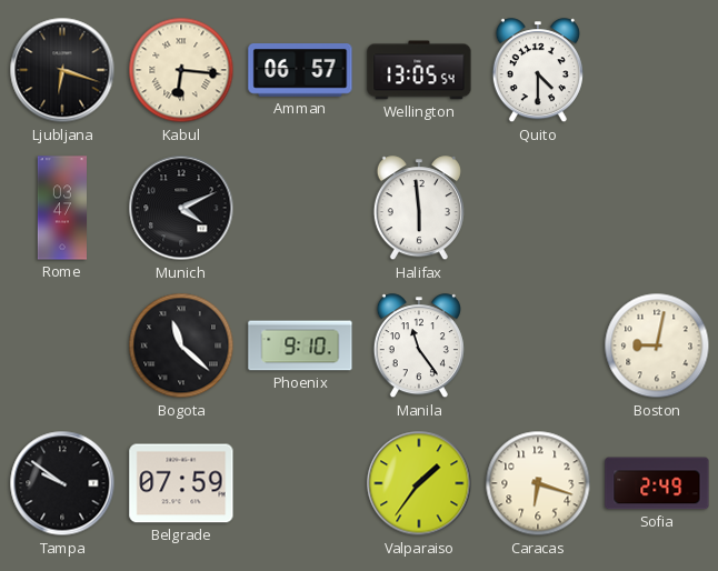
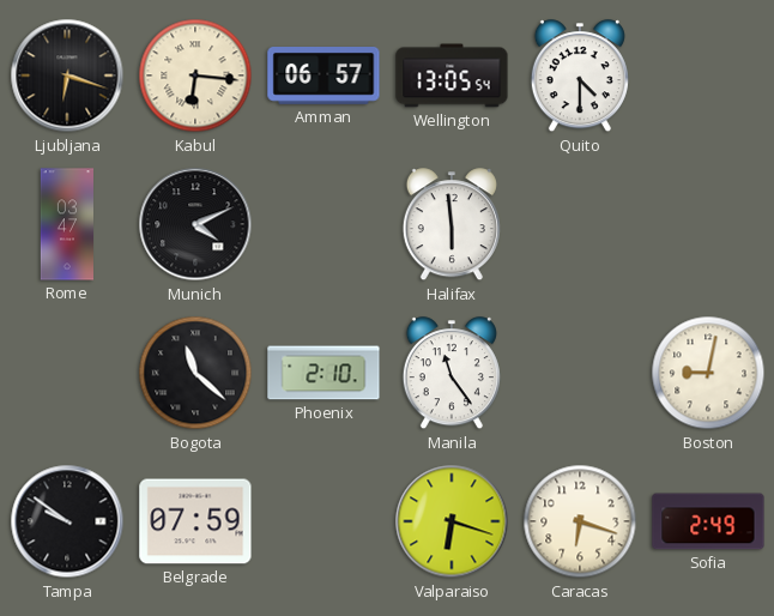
Phoenix: 9:10 -> 2:10
Valparaiso: 1:36 -> 6:18
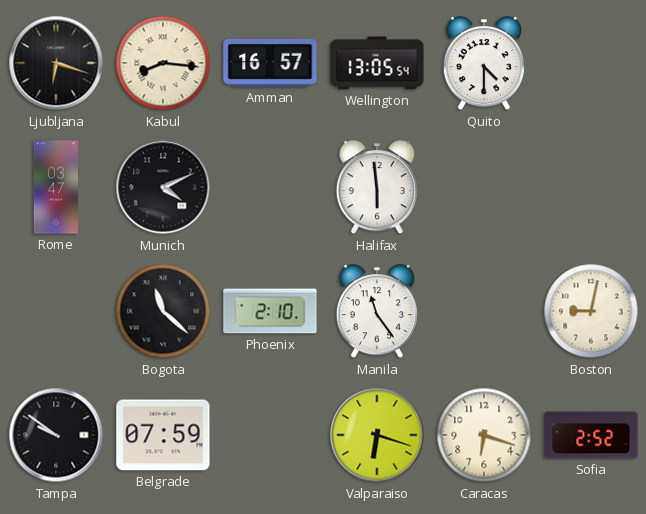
Kabul: 6:16 -> 8:16
Amman: 06:57 -> 16:57
Sofia: 2:49 -> 2:52
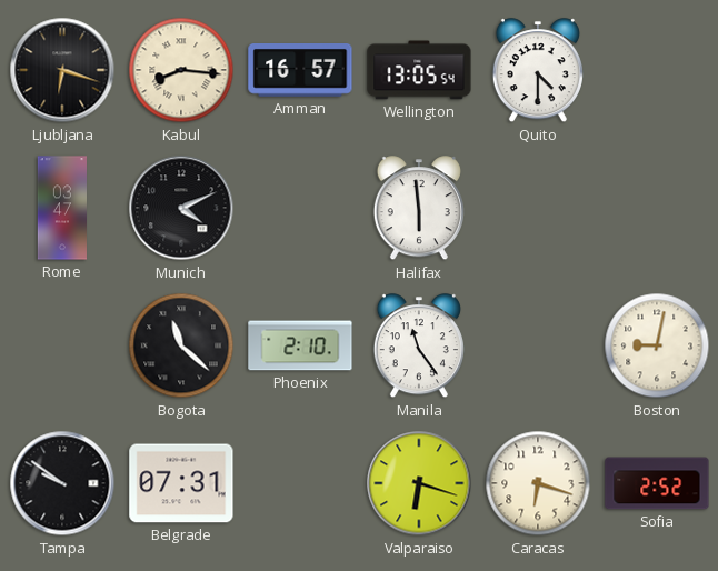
Belgrade: 07:59 -> 07:31
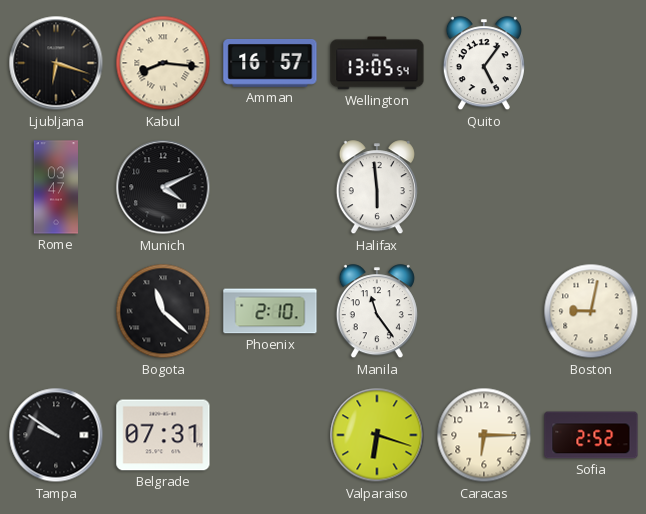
Quito: 4:30 -> 5:06
Caracas: 6:18 -> 6:15
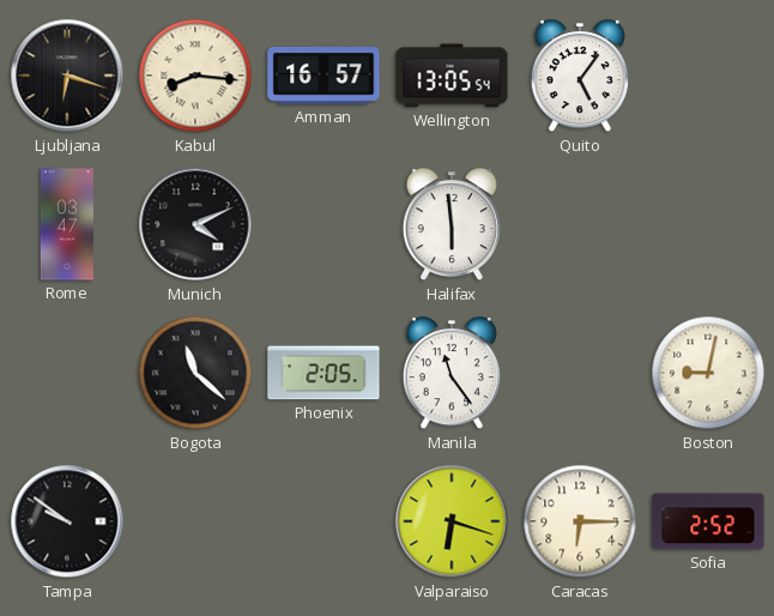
Phoenix: 2:10 -> 2:05
Belgrade: 07:31 -> none
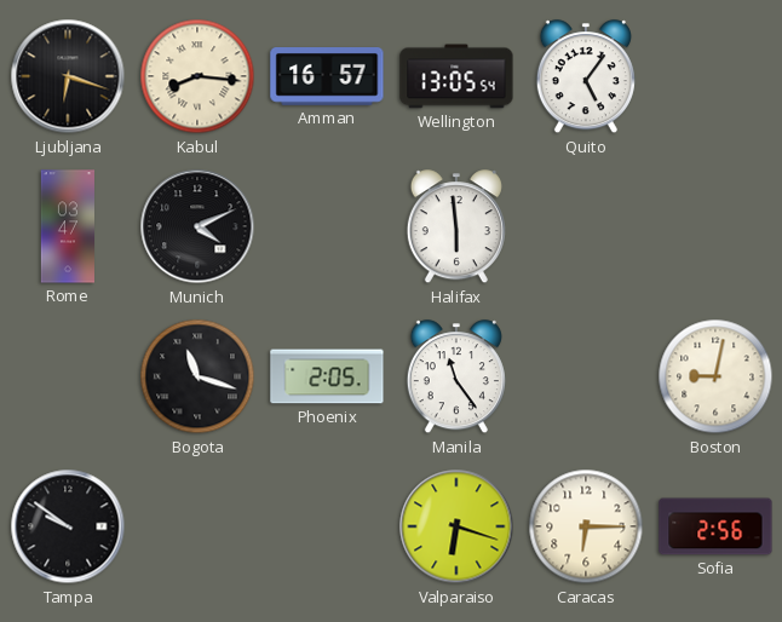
Bogota: 11:22 -> 11:18
Sofia: 2:52 -> 2:56
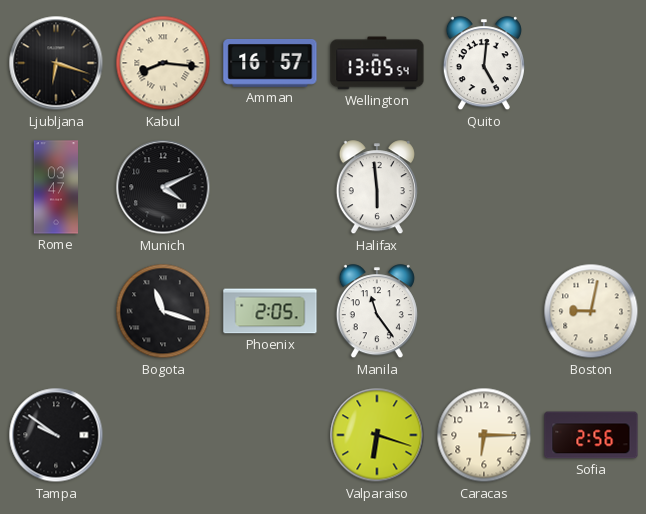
Quito: 5:06 -> 5:01
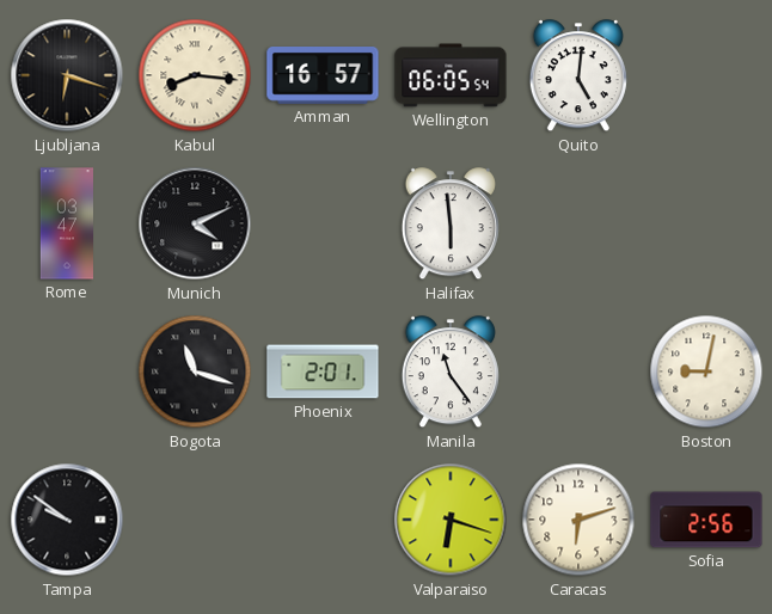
Wellington: 13:05 -> 06:05
Phoenix: 2:05 -> 2:01
Caracas: 6:15 -> 6:12
